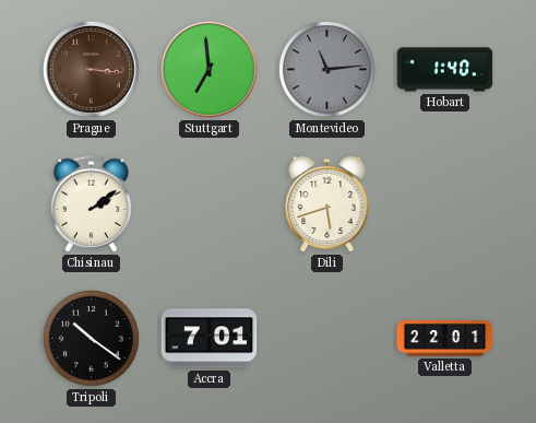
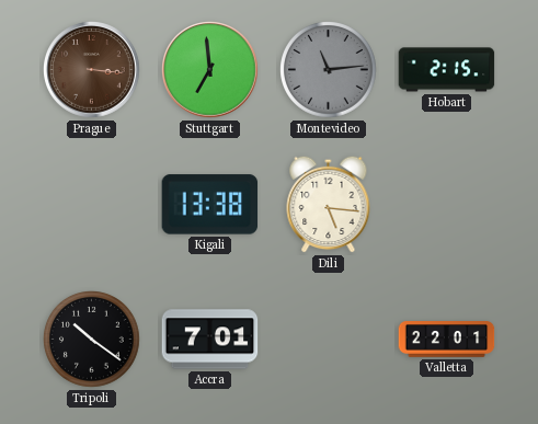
Hobart: 1:40 -> 2:15
Chisinau: 2:09 -> none
Kigali: none -> 13:38
Dili: 5:42 -> 5:16
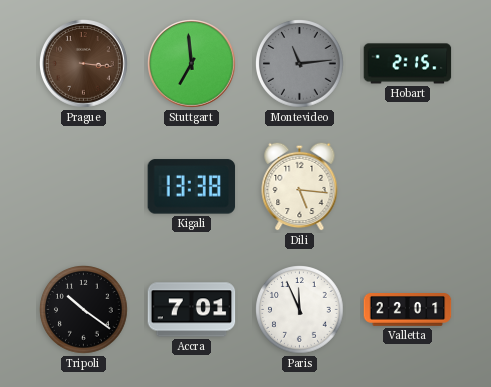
Paris: none -> 11:56
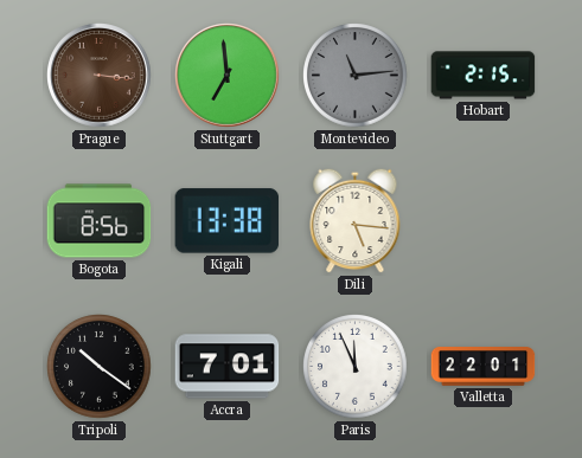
Bogota: none -> 8:56
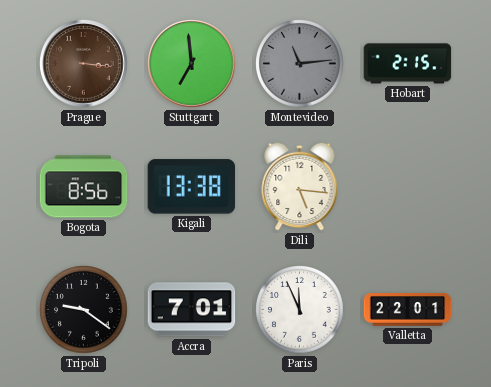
Tripoli: 10:21 -> 9:21
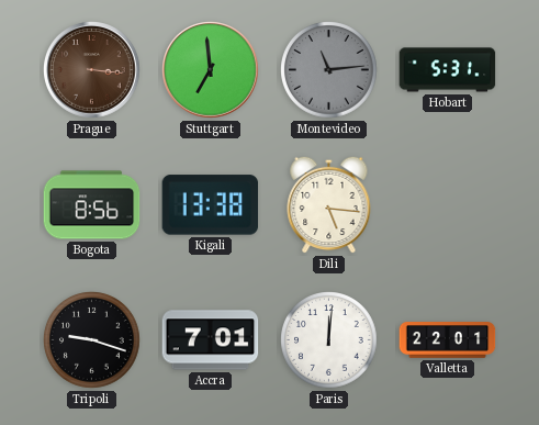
Hobart: 2:15 -> 5:31
Tripoli: 9:21 -> 9:18
Paris: 11:56 -> 12:01
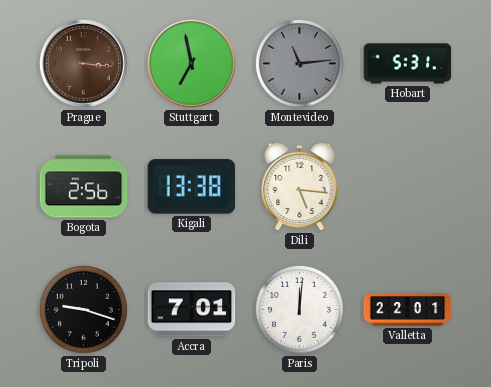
Stuttgart: 6:59 -> 6:58
Bogota: 8:56 -> 2:56
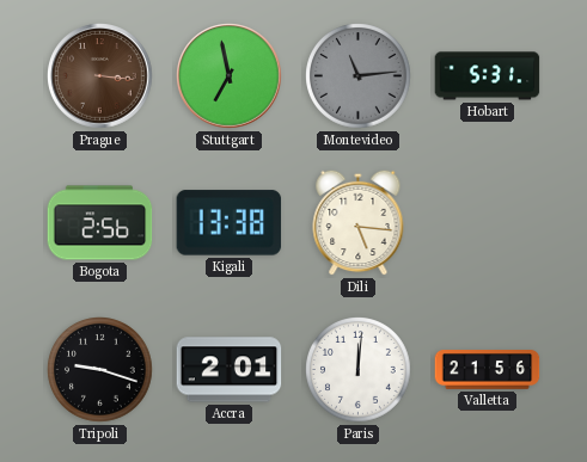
Accra: 7:01 -> 2:01
Valletta: 22:01 -> 21:56
